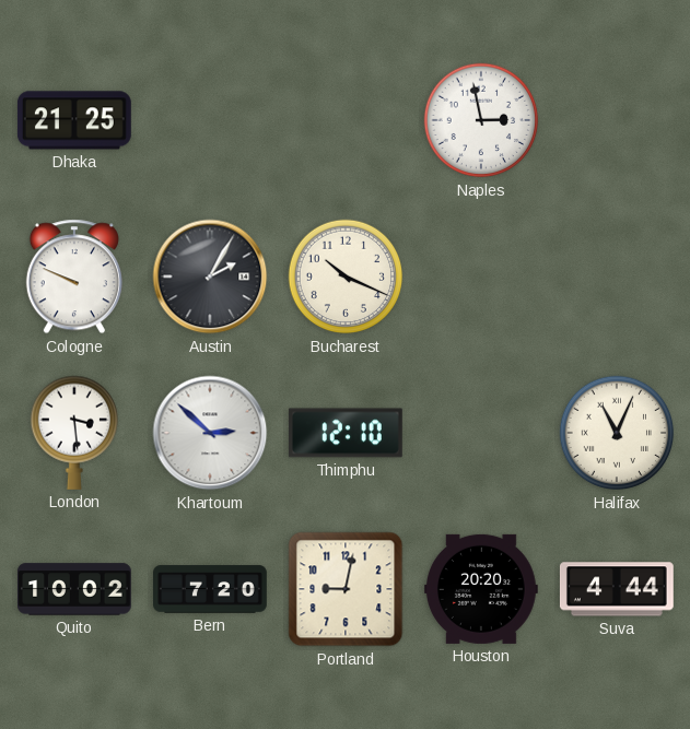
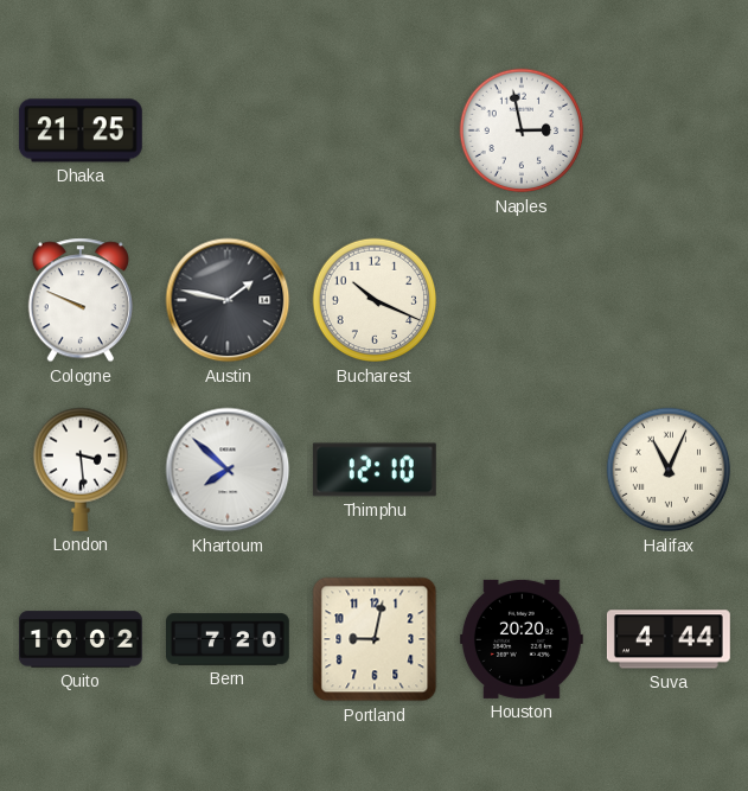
Austin: 2:05 -> 1:47
Khartoum: 2:52 -> 7:52
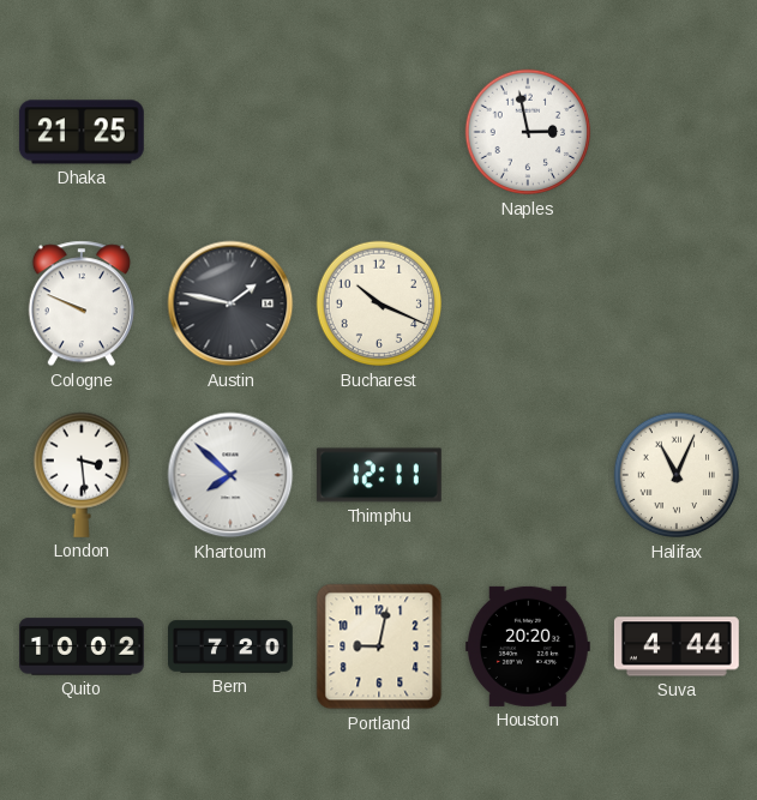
Thimphu: 12:10 -> 12:11
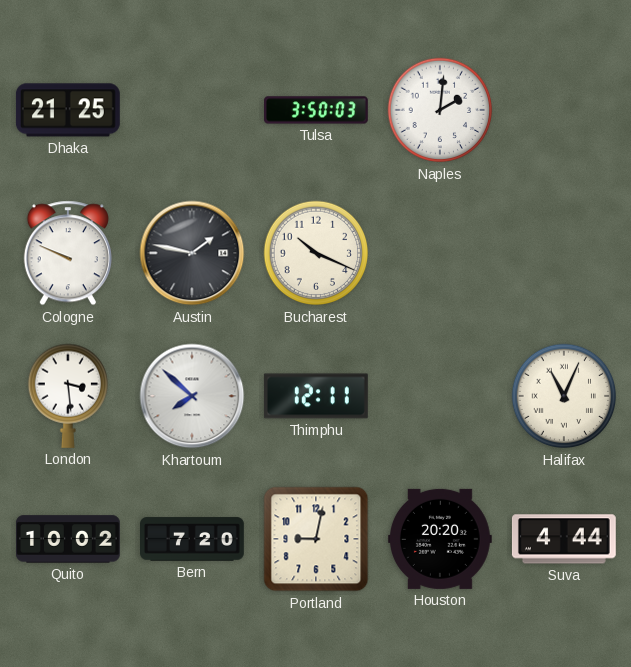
Tulsa: none -> 3:50
Naples: 2:58 -> 2:01
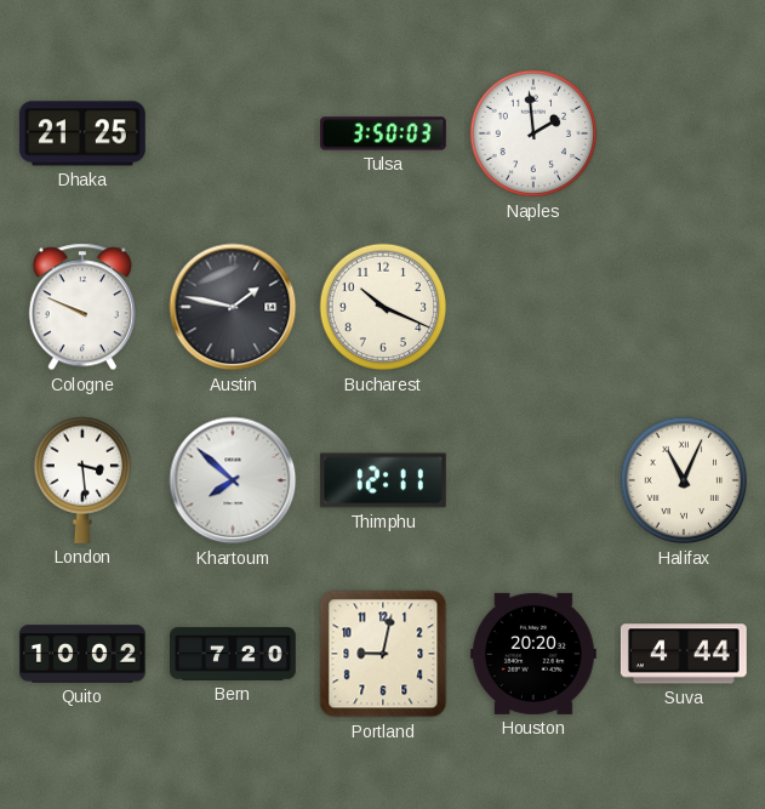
Naples: 2:01 -> 1:59
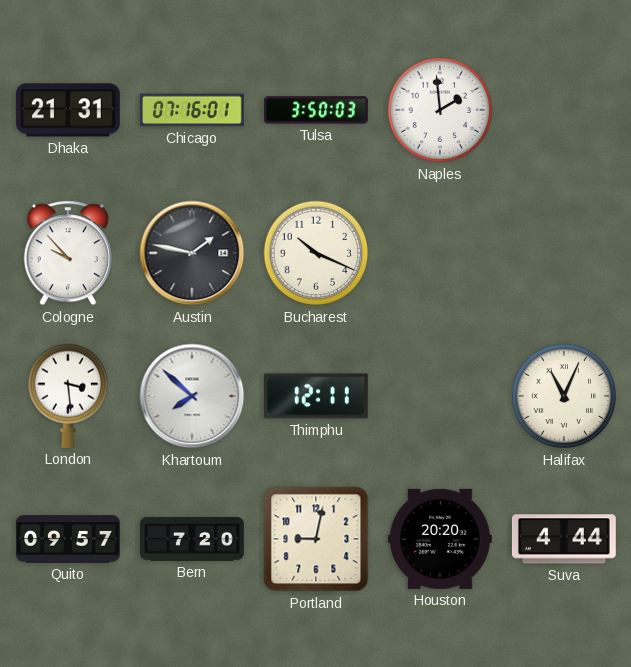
Dhaka: 21:25 -> 21:31
Chicago: none -> 07:16
Cologne: 9:49 -> 9:53
Quito: 10:02 -> 09:57
